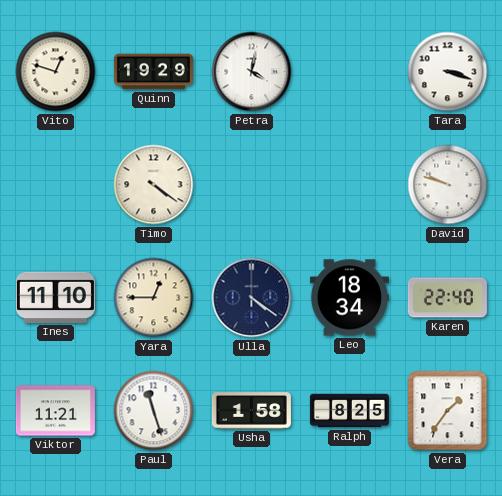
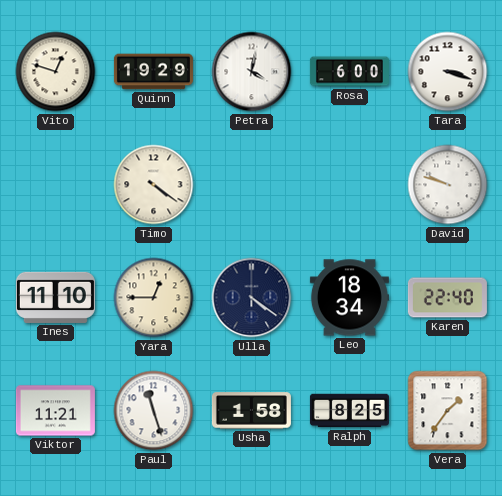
Rosa: none -> 6:00
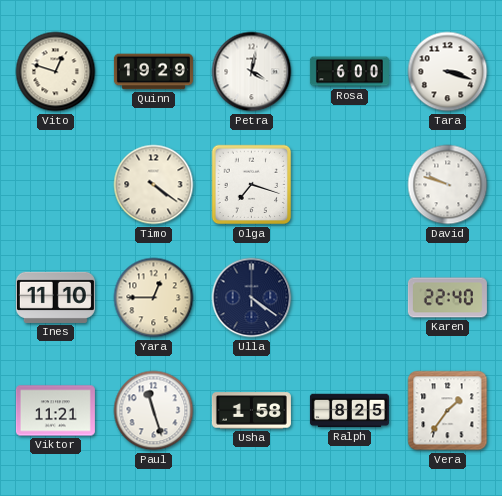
Olga: none -> 7:18
Leo: 18:34 -> none
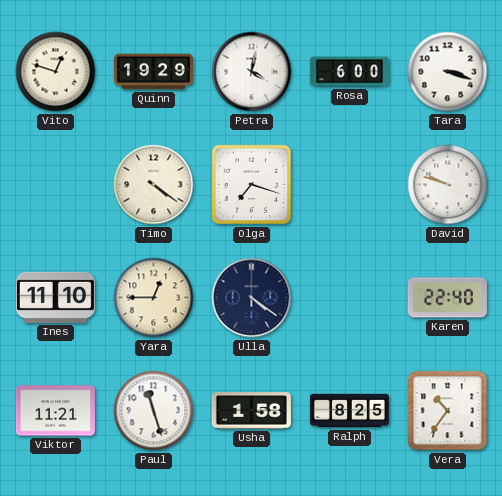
Vera: 1:36 -> 10:36
